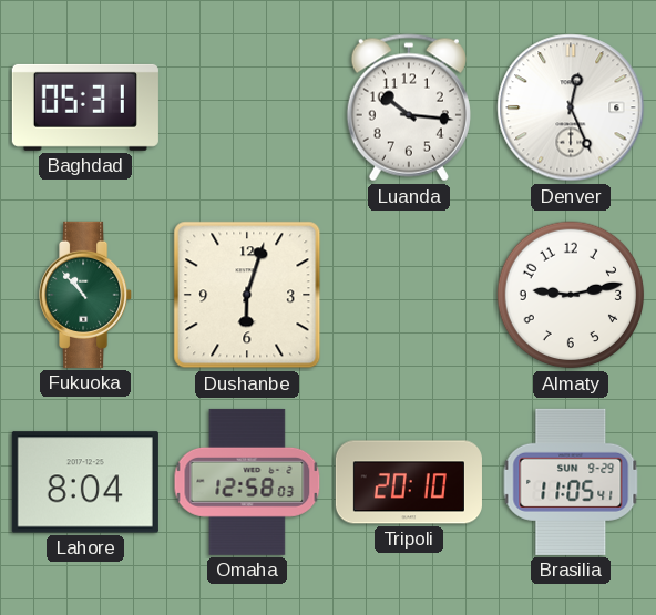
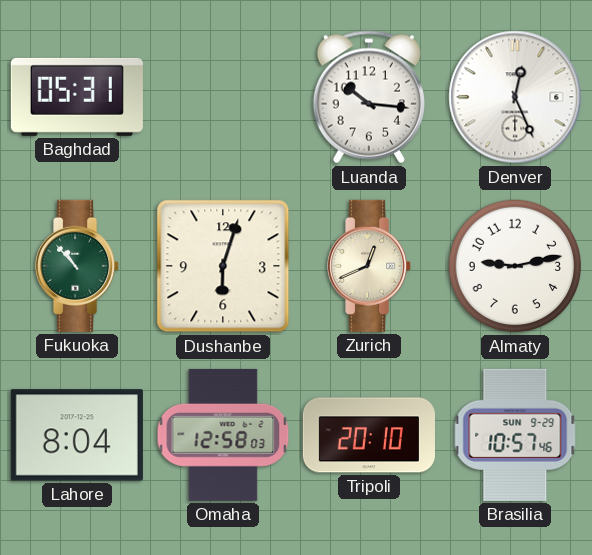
Zurich: none -> 12:41
Brasilia: 11:05 -> 10:57
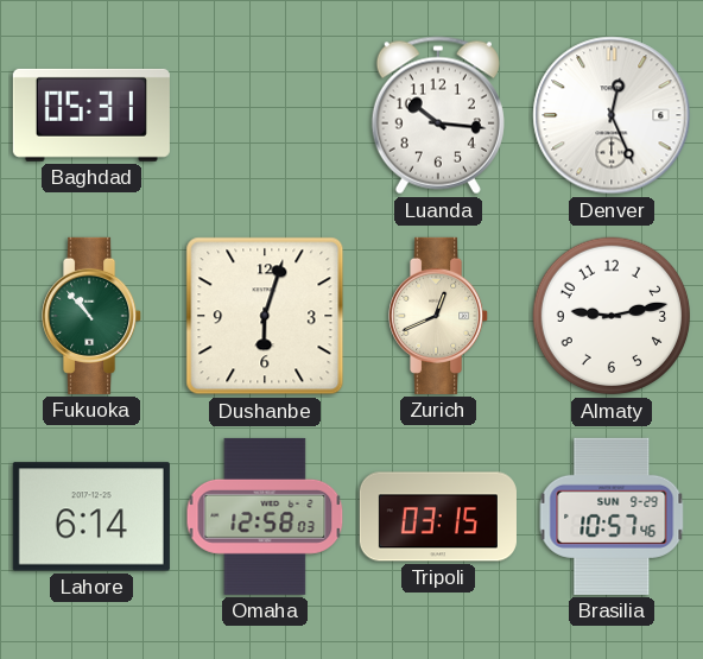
Lahore: 8:04 -> 6:14
Tripoli: 20:10 -> 03:15
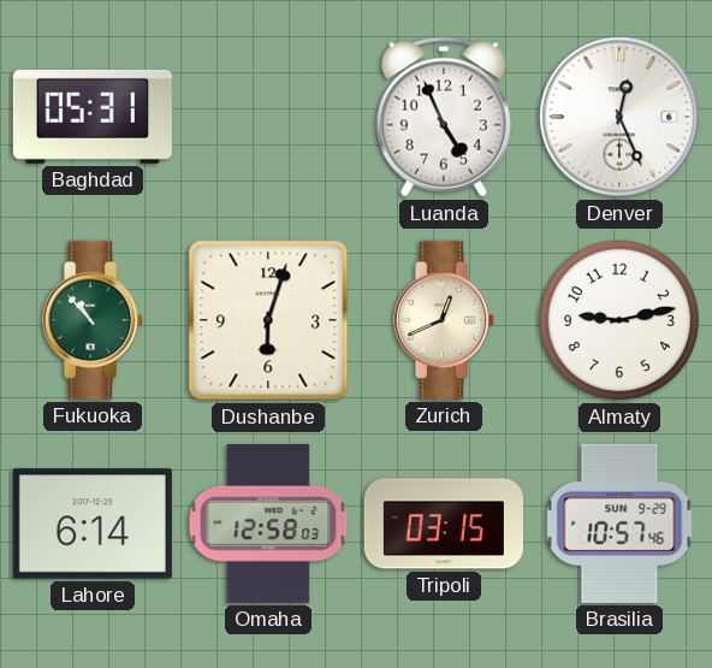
Luanda: 10:16 -> 4:56
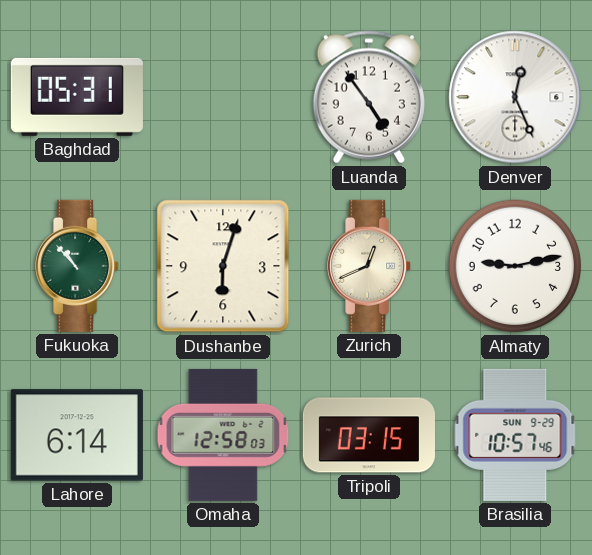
Luanda: 4:56 -> 4:54
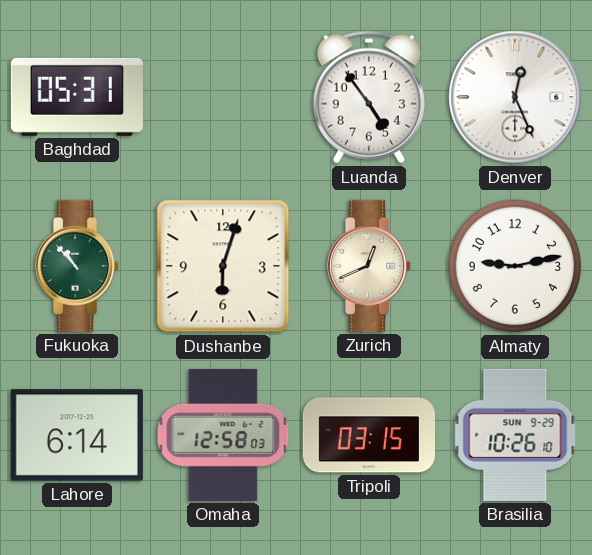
Brasilia: 10:57 -> 10:26
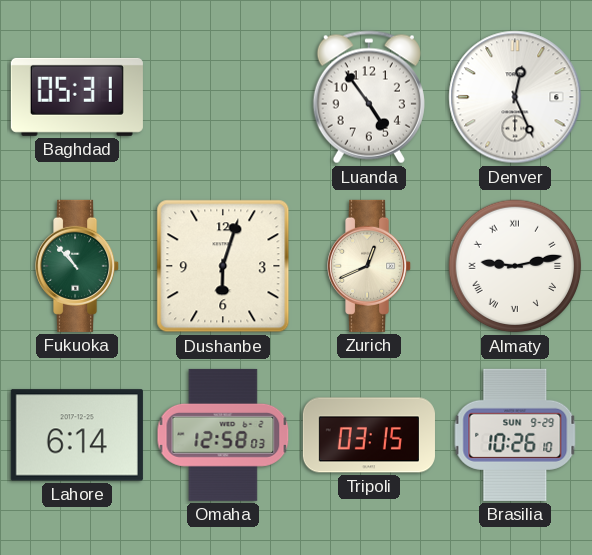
Almaty numerals: Arabic -> Roman
